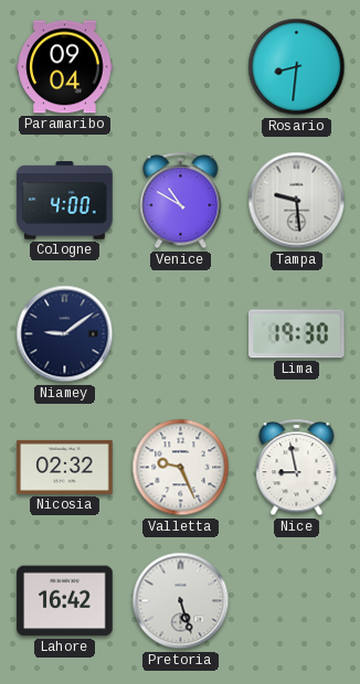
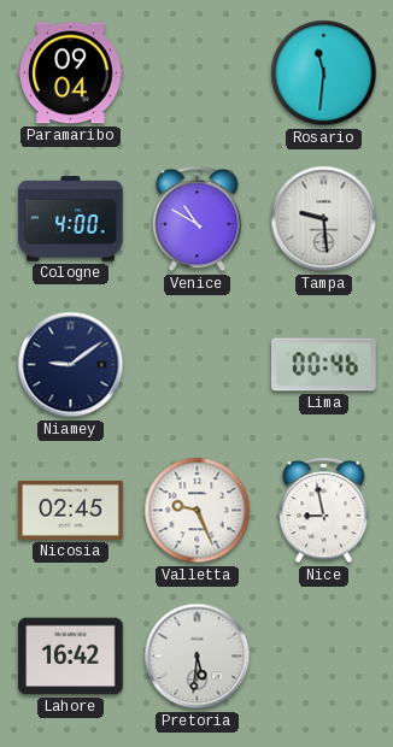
Rosario: 8:31 -> 11:31
Lima: 19:30 -> 00:46
Nicosia: 02:32 -> 02:45
Pretoria: 5:27 -> 5:31
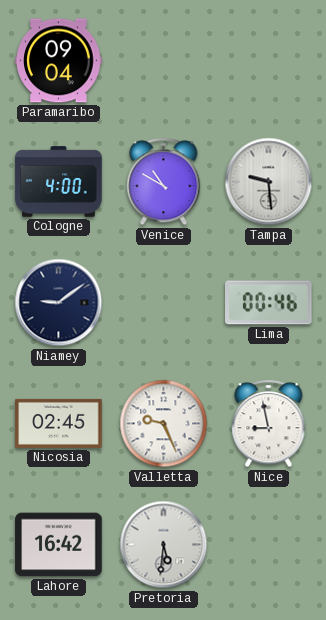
Rosario: 11:31 -> none
